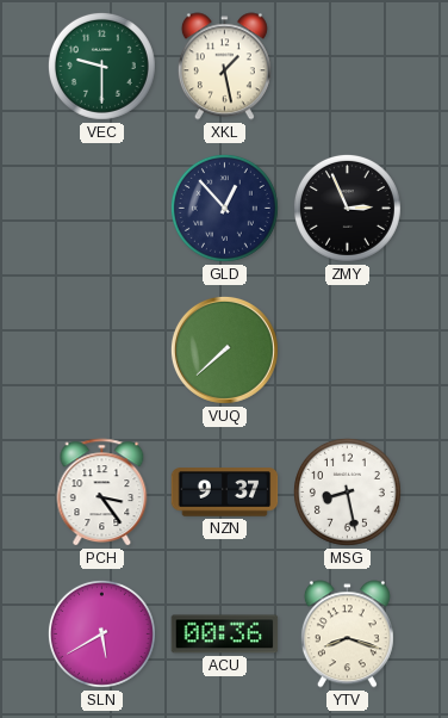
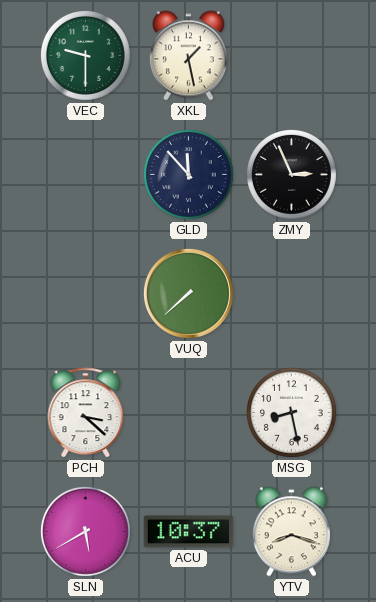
GLD: 12:53 -> 11:53
PCH: 3:24 -> 3:22
NZN: 9:37 -> none
ACU: 00:36 -> 10:37
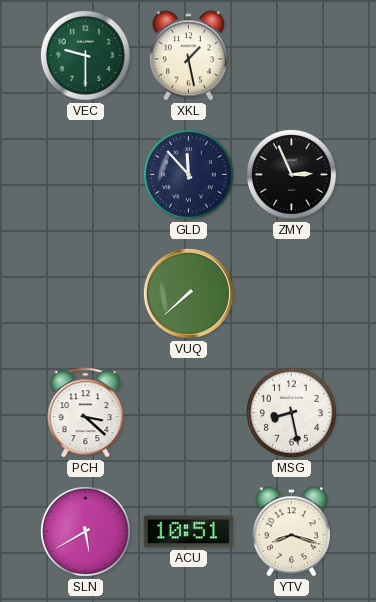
ACU: 10:37 -> 10:51
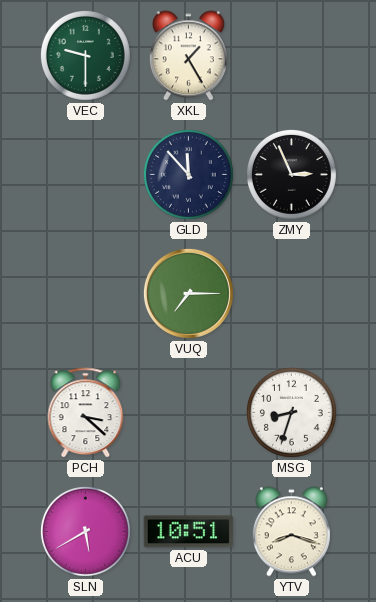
XKL: 1:28 -> 1:25
VUQ: 7:38 -> 7:15
MSG: 8:28 -> 8:33
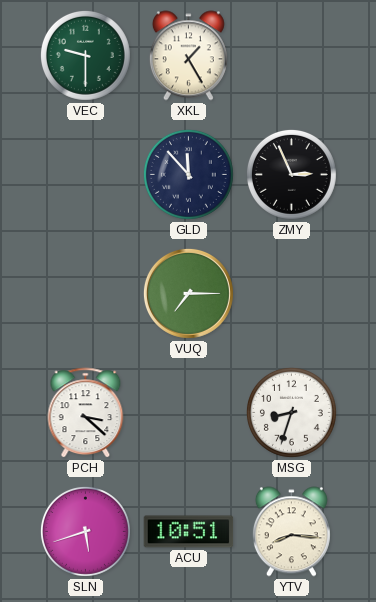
SLN: 5:40 -> 5:42
YTV: 8:18 -> 8:16
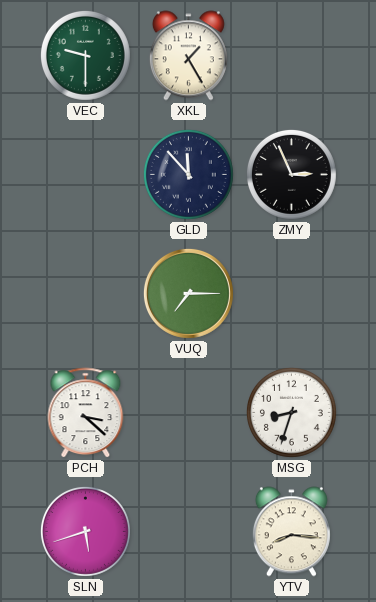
ACU: 10:51 -> none
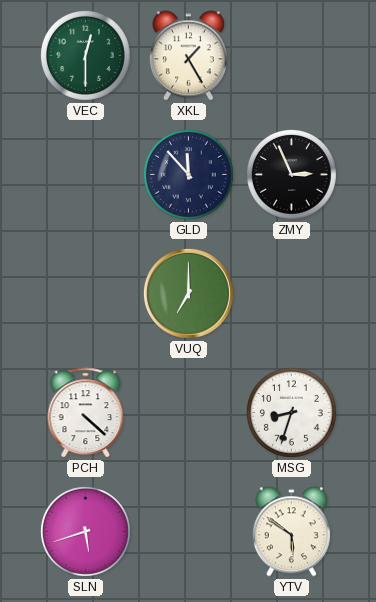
VEC: 9:30 -> 12:30
VUQ: 7:15 -> 7:00
PCH: 3:22 -> 4:22
YTV: 8:16 -> 5:51
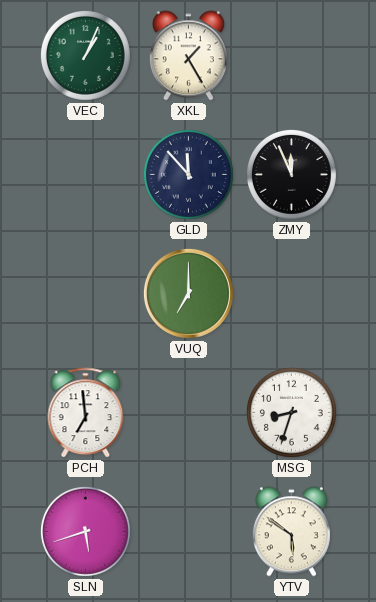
VEC: 12:30 -> 1:04
ZMY: 2:56 -> 11:56
PCH: 4:22 -> 6:59
